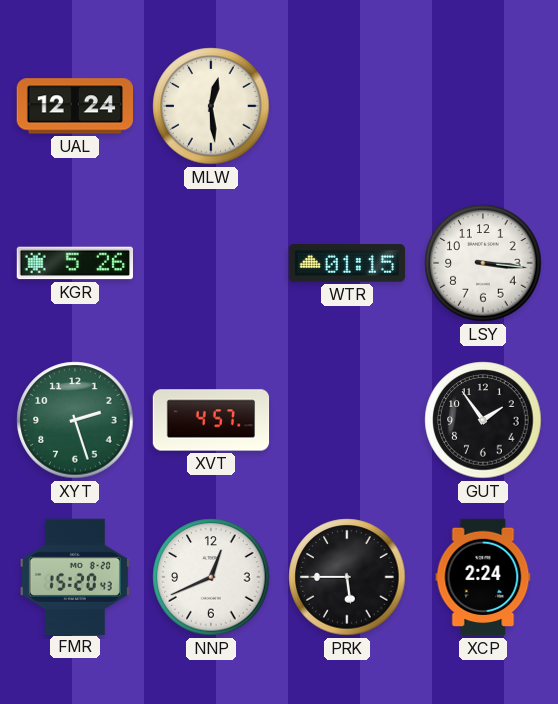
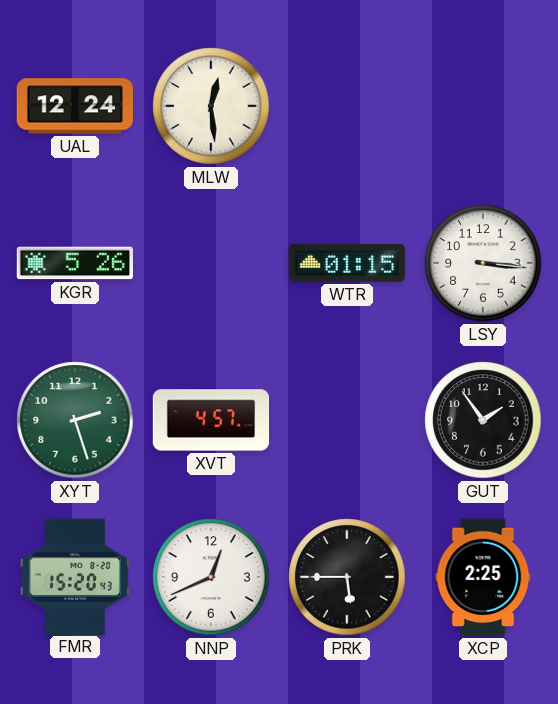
XCP: 2:24 -> 2:25
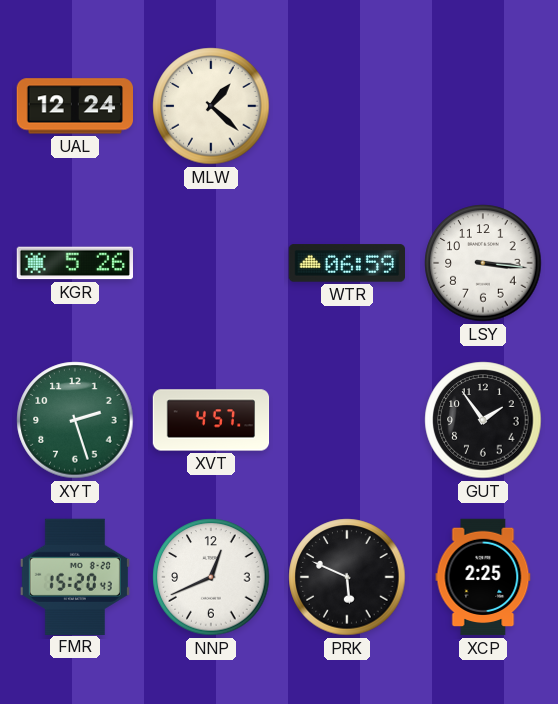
MLW: 12:29 -> 1:22
WTR: 01:15 -> 06:59
PRK: 5:45 -> 5:49
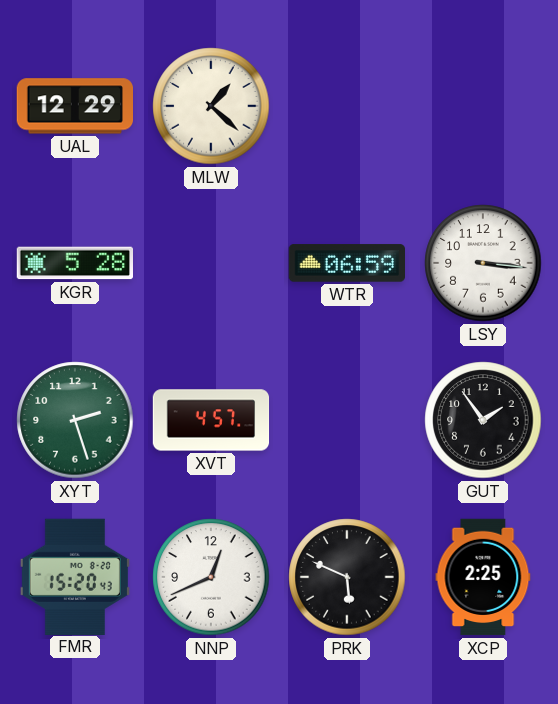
UAL: 12:24 -> 12:29
KGR: 5:26 -> 5:28
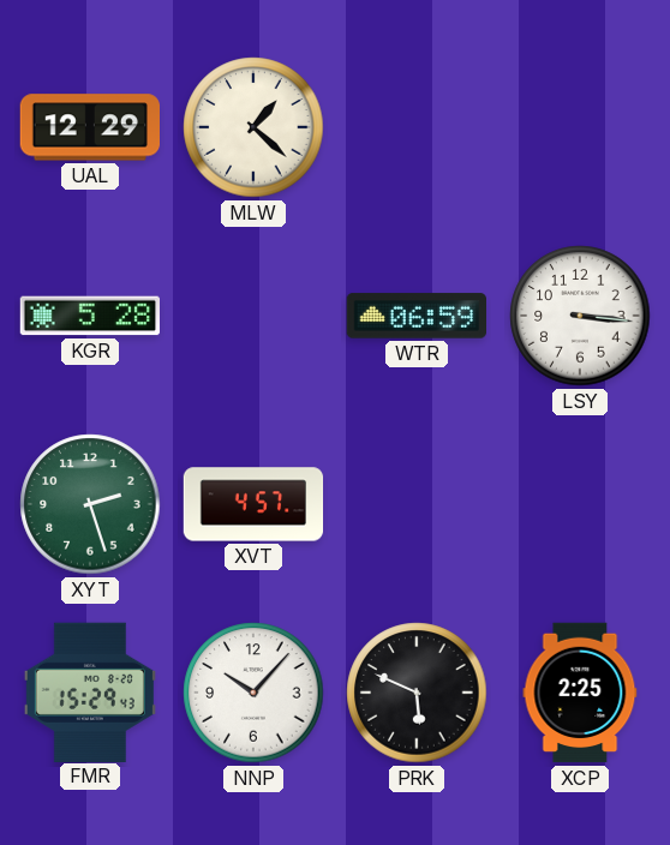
GUT: 1:54 -> none
FMR: 15:20 -> 15:29
NNP: 12:41 -> 10:07
